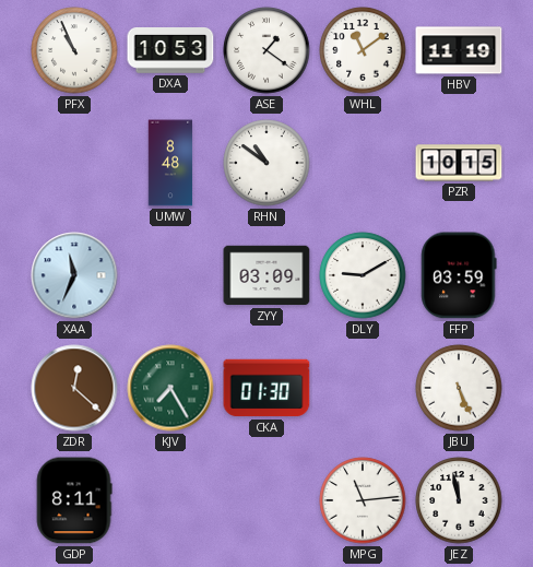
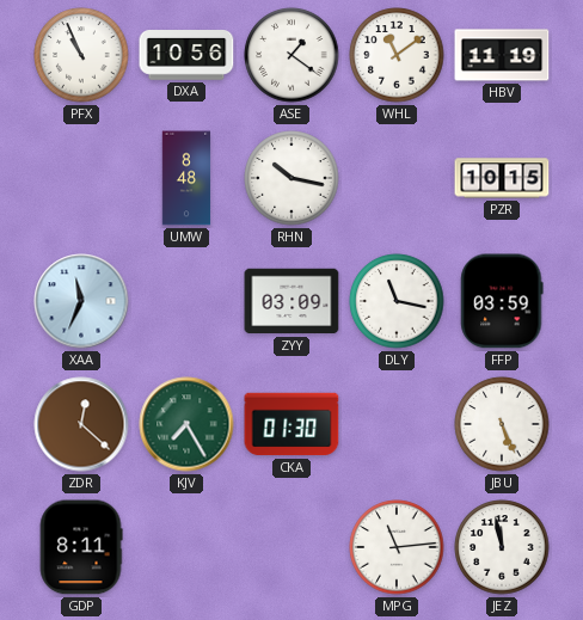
DXA: 10:53 -> 10:56
RHN: 10:51 -> 10:17
DLY: 9:10 -> 11:17
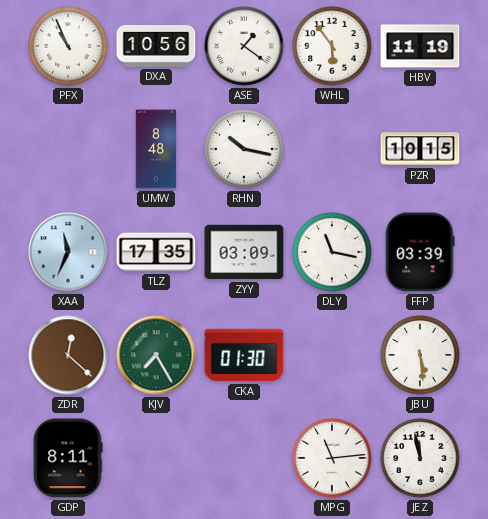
WHL: 11:09 -> 5:54
TLZ: none -> 17:35
FFP: 03:59 -> 03:39
JBU: 5:26 -> 5:29
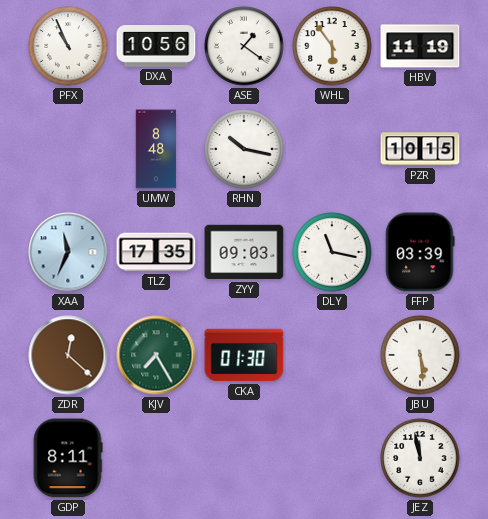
ZYY: 03:09 -> 09:03
MPG: 11:14 -> none
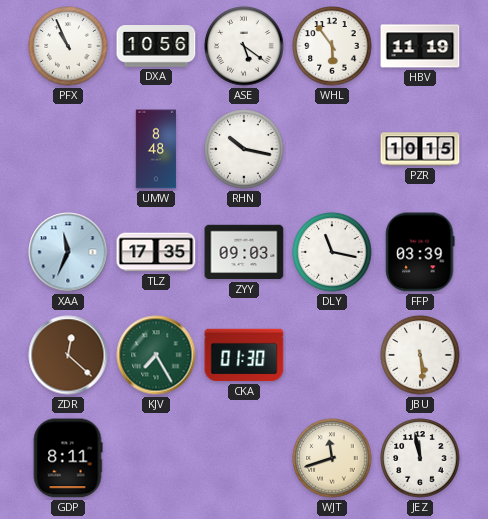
ASE: 1:21 -> 5:21
WJT: none -> 11:42
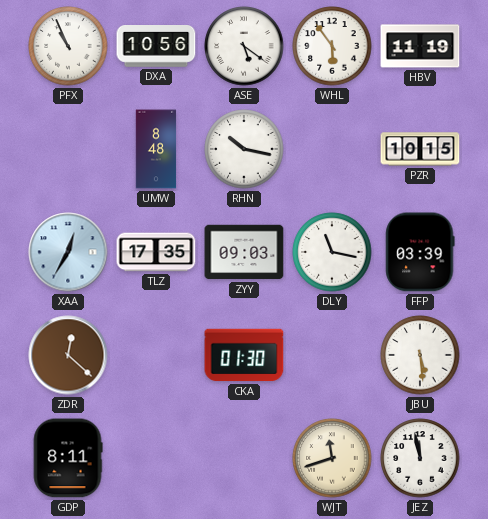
XAA: 11:34 -> 12:35
KJV: 7:25 -> none
